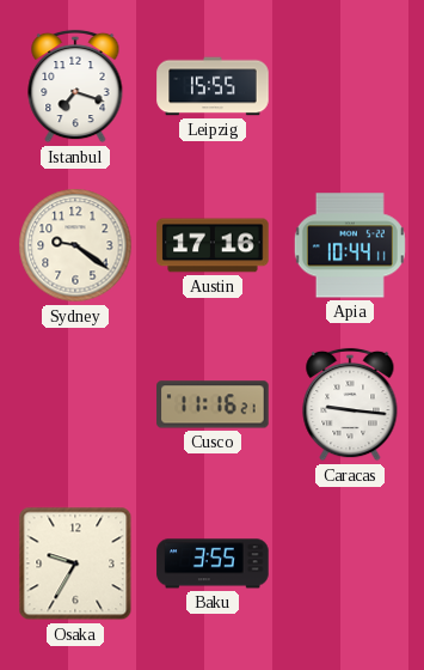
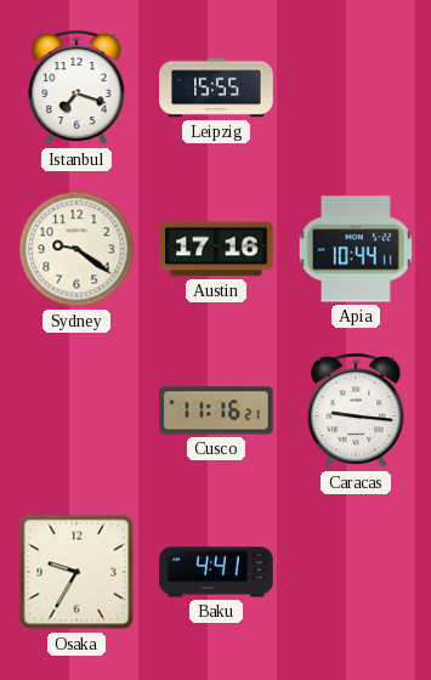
Baku: 3:55 -> 4:41
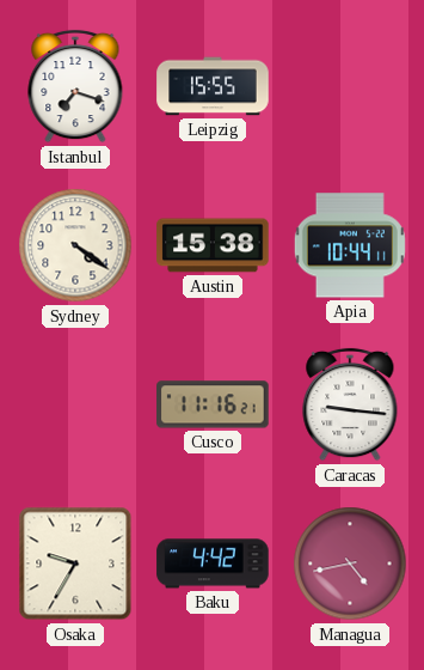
Sydney: 9:21 -> 4:21
Austin: 17:16 -> 15:38
Baku: 4:41 -> 4:42
Managua: none -> 4:43
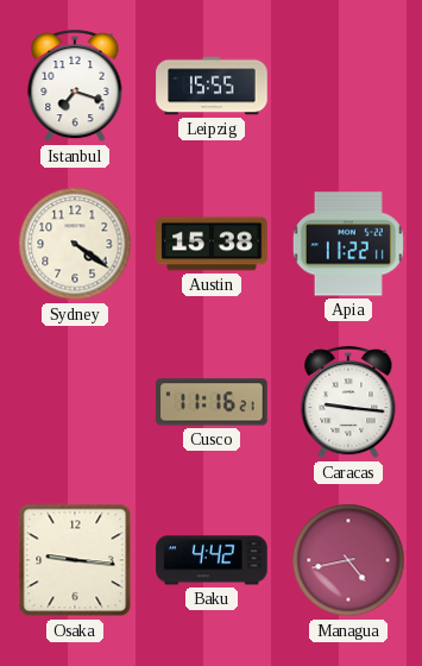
Apia: 10:44 -> 11:22
Osaka: 9:35 -> 9:16
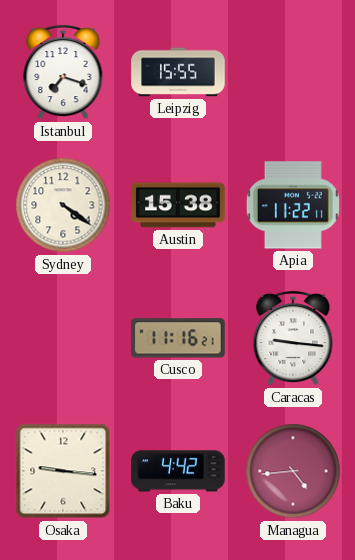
Managua: 4:43 -> 4:44
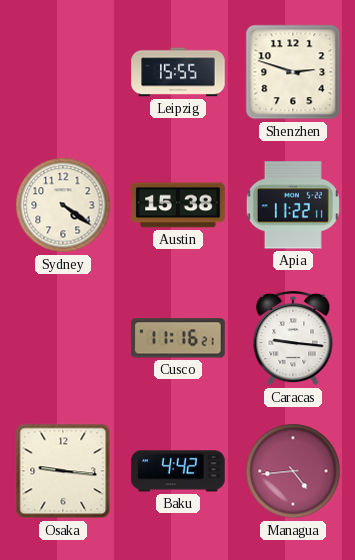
Istanbul: 7:18 -> none
Shenzhen: none -> 2:48
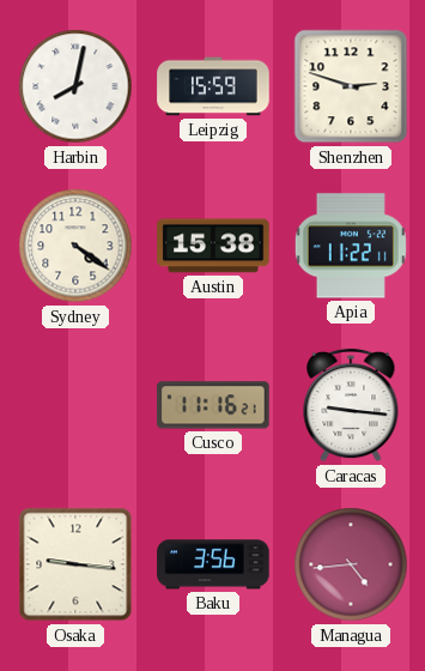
Harbin: none -> 8:02
Leipzig: 15:55 -> 15:59
Baku: 4:42 -> 3:56
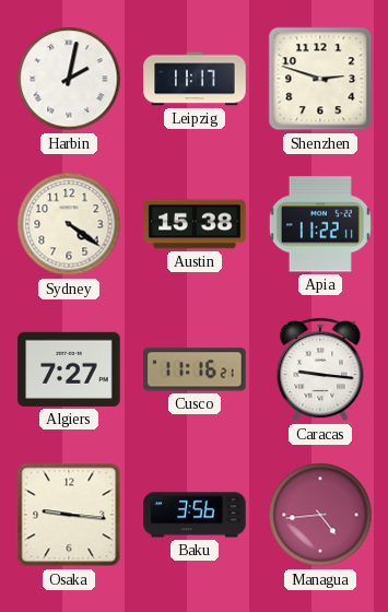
Harbin: 8:02 -> 2:02
Leipzig: 15:59 -> 11:17
Algiers: none -> 7:27
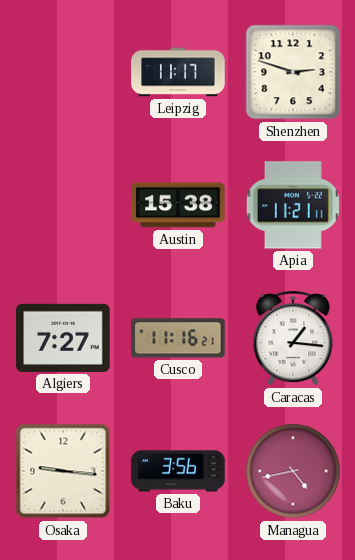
Harbin: 2:02 -> none
Sydney: 4:21 -> none
Apia: 11:22 -> 11:21
Caracas: 9:16 -> 1:16
Managua: 4:44 -> 4:43
